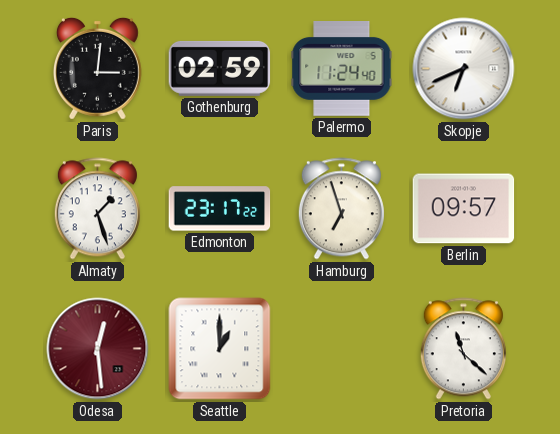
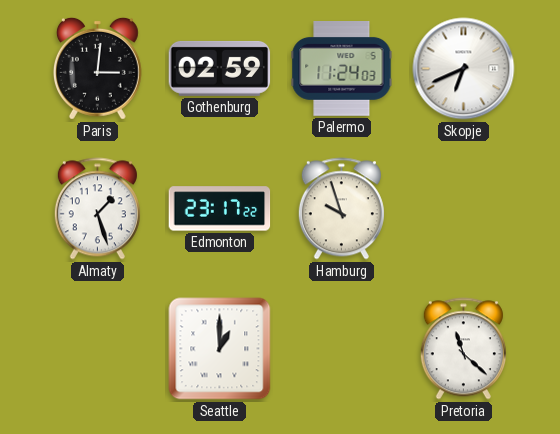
Palermo: 11:24:40 -> 11:24:03
Hamburg: 6:57 -> 9:57
Berlin: 09:57 -> none
Odesa: 12:29 -> none
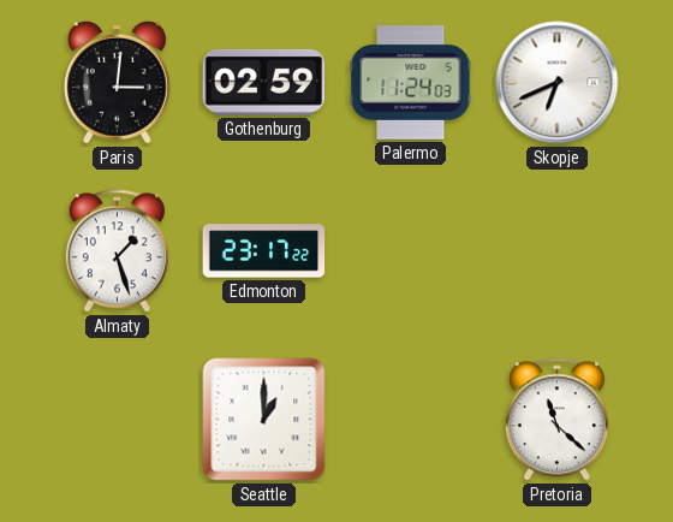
Hamburg: 9:57 -> none
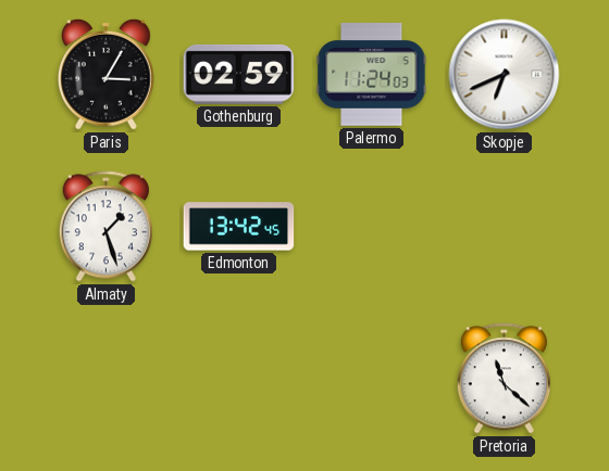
Paris: 3:01 -> 3:05
Edmonton: 23:17 -> 13:42
Seattle: 1:00 -> none
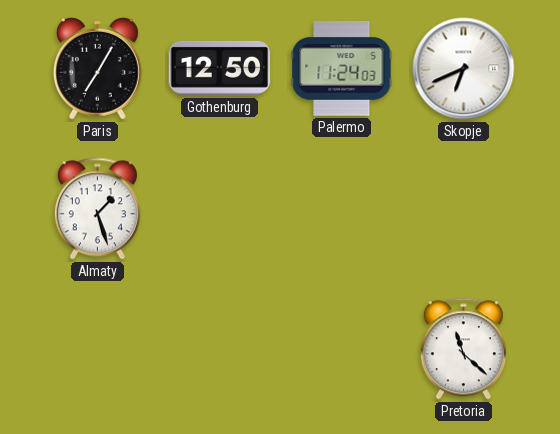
Paris: 3:05 -> 7:05
Gothenburg: 02:59 -> 12:50
Edmonton: 13:42 -> none
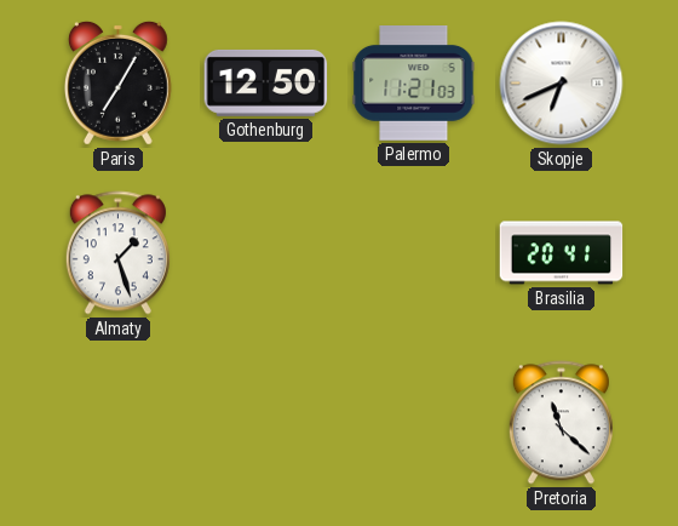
Palermo: 11:24 -> 11:21
Brasilia: none -> 20:41
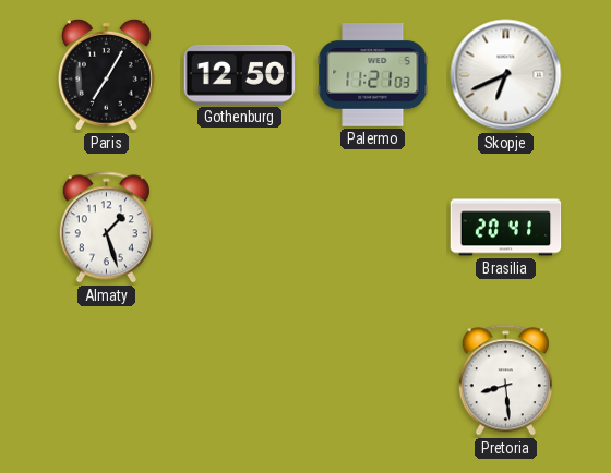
Pretoria: 11:22 -> 8:29
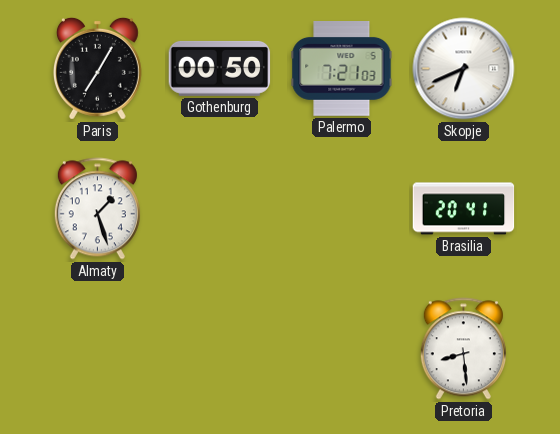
Gothenburg: 12:50 -> 00:50
Palermo: 11:21 -> 7:21
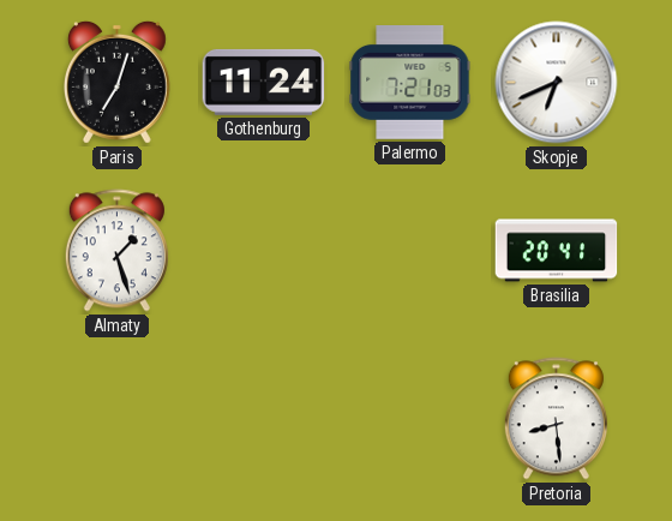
Paris: 7:05 -> 7:03
Gothenburg: 00:50 -> 11:24
